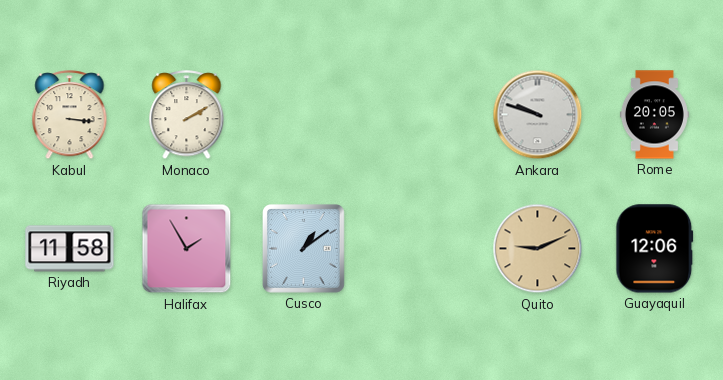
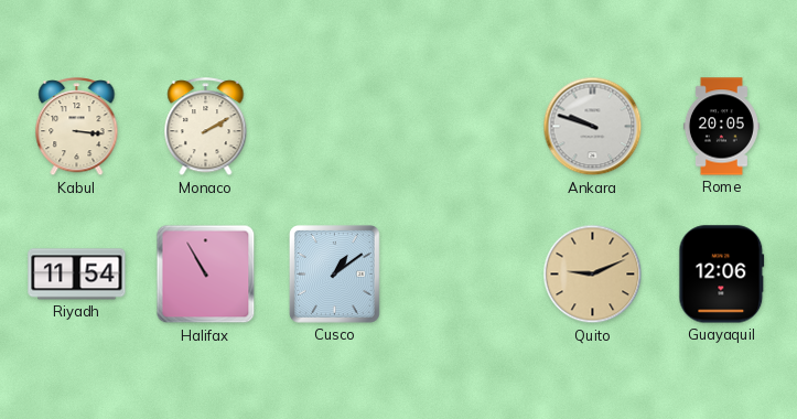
Riyadh: 11:58 -> 11:54
Halifax: 1:55 -> 10:55
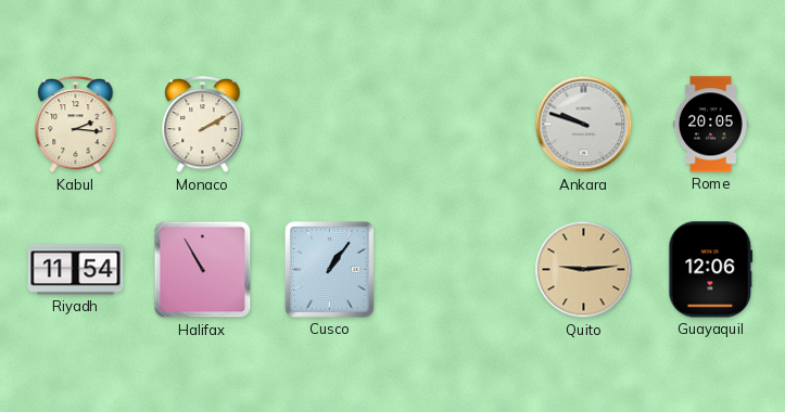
Kabul: 3:16 -> 2:16
Cusco: 1:09 -> 1:06
Quito: 9:11 -> 9:14
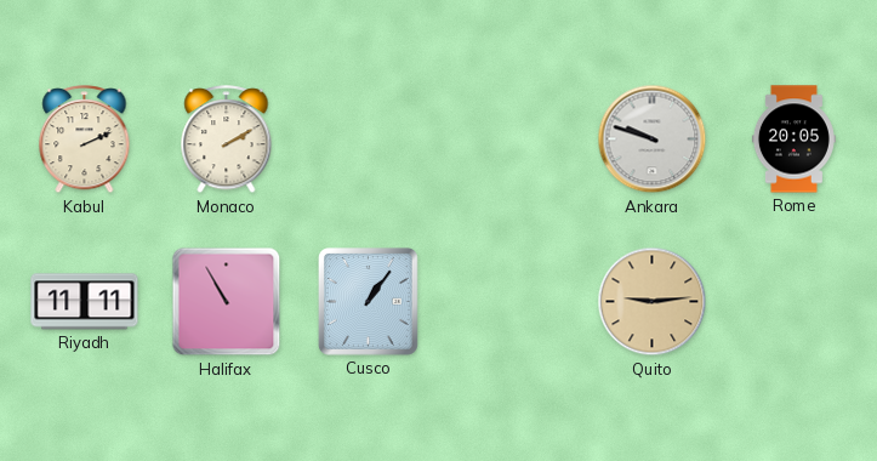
Kabul: 2:16 -> 2:11
Riyadh: 11:54 -> 11:11
Guayaquil: 12:06 -> none
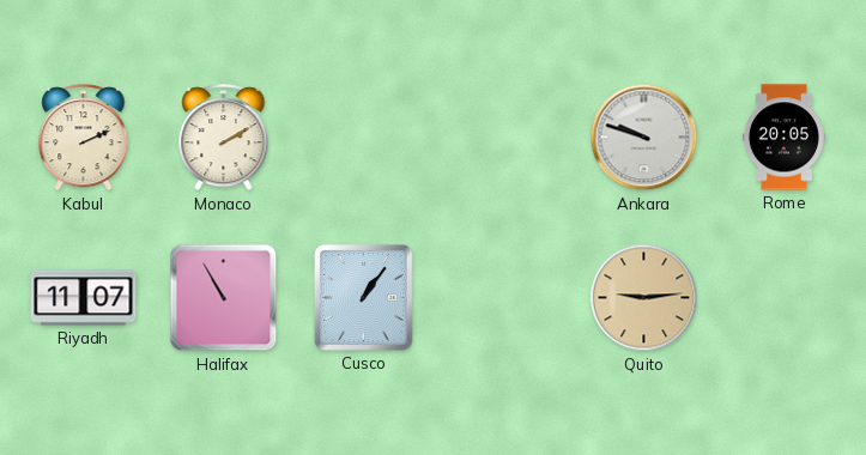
Riyadh: 11:11 -> 11:07
